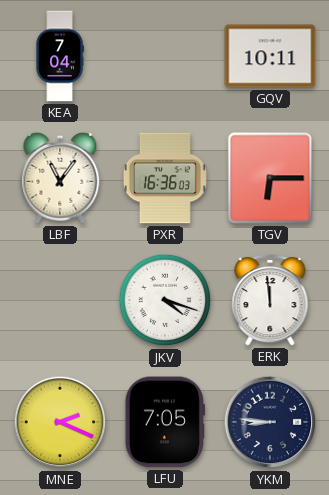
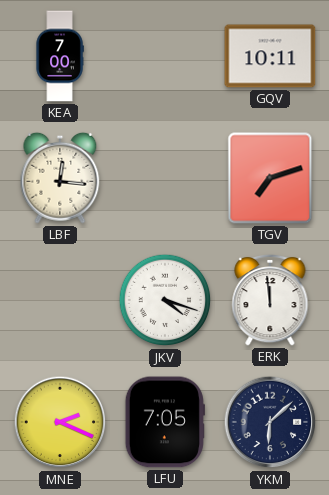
KEA: 7:04 -> 7:00
LBF: 11:06 -> 12:16
PXR: 16:36 -> none
TGV: 6:15 -> 7:12
YKM: 8:46 -> 6:08
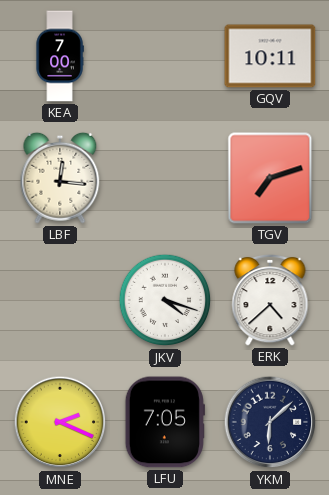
ERK: 11:59 -> 4:38
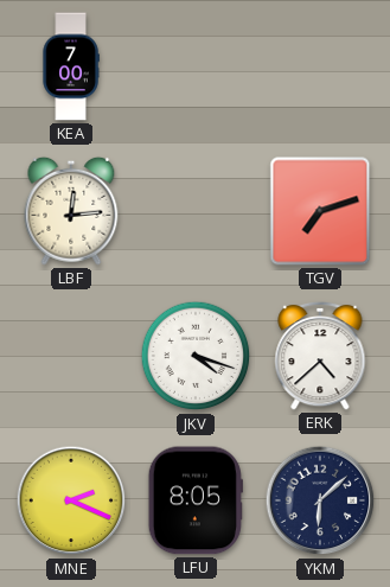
GQV: 10:11 -> none
LBF: 12:16 -> 12:14
LFU: 7:05 -> 8:05
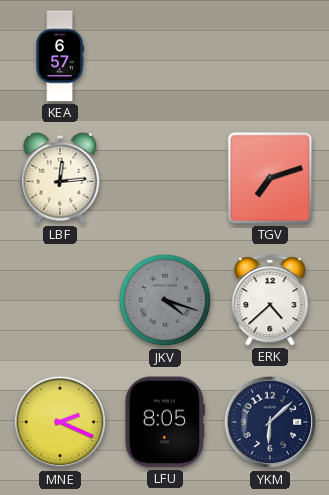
KEA: 7:00 -> 6:57
JKV dial: white -> grey
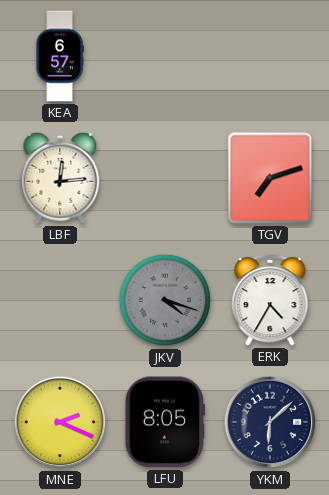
ERK: 4:38 -> 4:35
